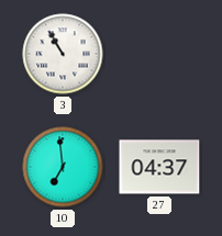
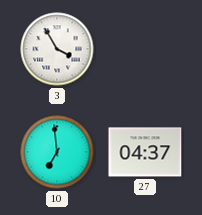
3: 10:55 -> 3:55
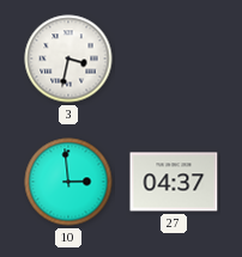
3: 3:55 -> 3:32
10: 6:59 -> 2:59
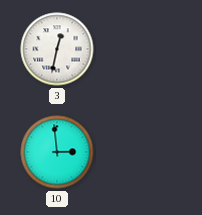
3: 3:32 -> 12:32
27: 04:37 -> none
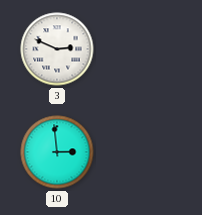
3: 12:32 -> 2:49
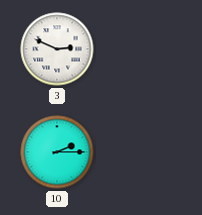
10: 2:59 -> 2:15
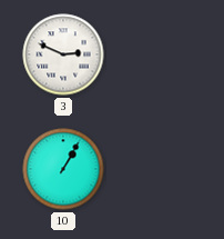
10: 2:15 -> 1:05
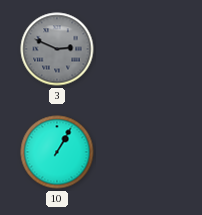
3 dial: white -> grey
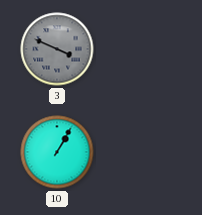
3: 2:49 -> 3:49
